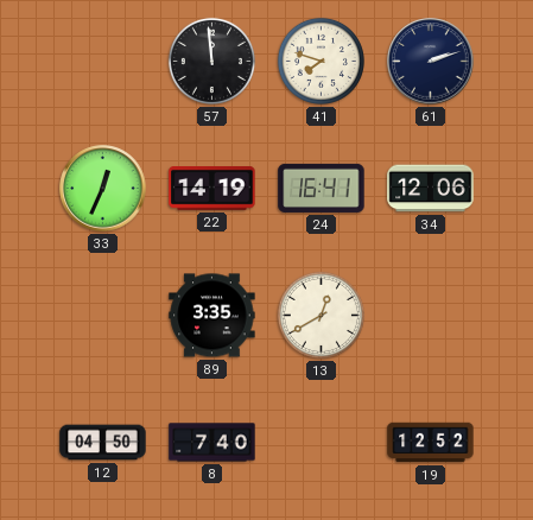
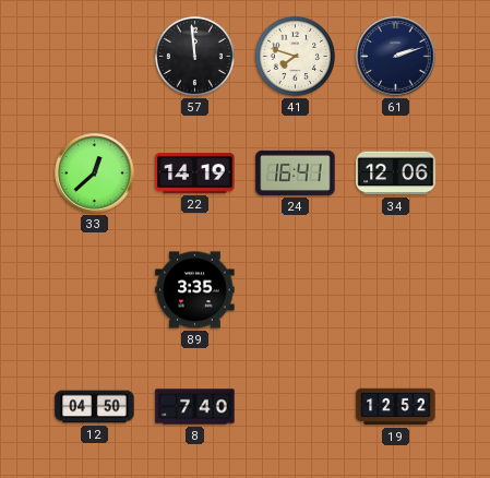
33: 12:34 -> 12:38
13: 12:40 -> none
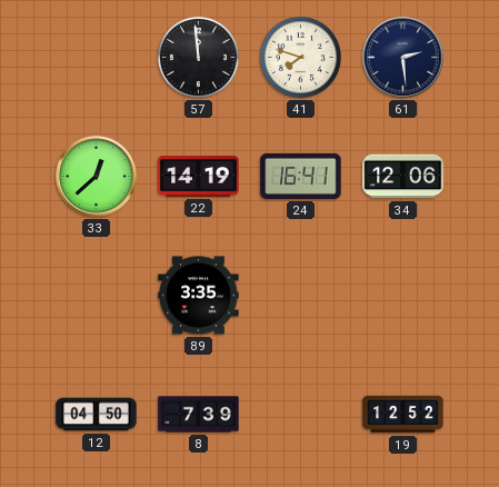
61: 2:12 -> 2:29
8: 7:40 -> 7:39
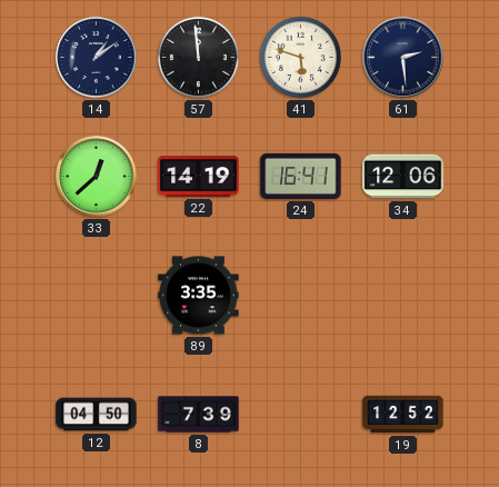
14: none -> 1:09
41: 7:48 -> 5:48
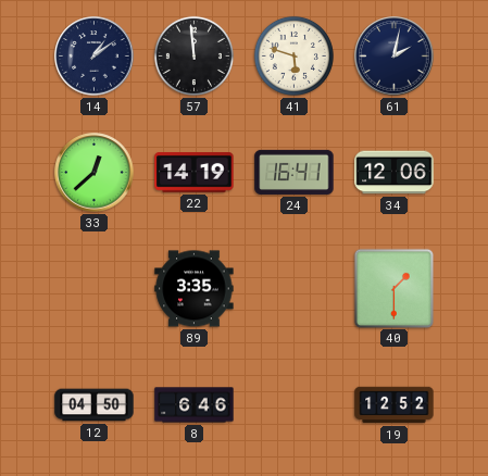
61: 2:29 -> 2:02
40: none -> 1:30
8: 7:39 -> 6:46
